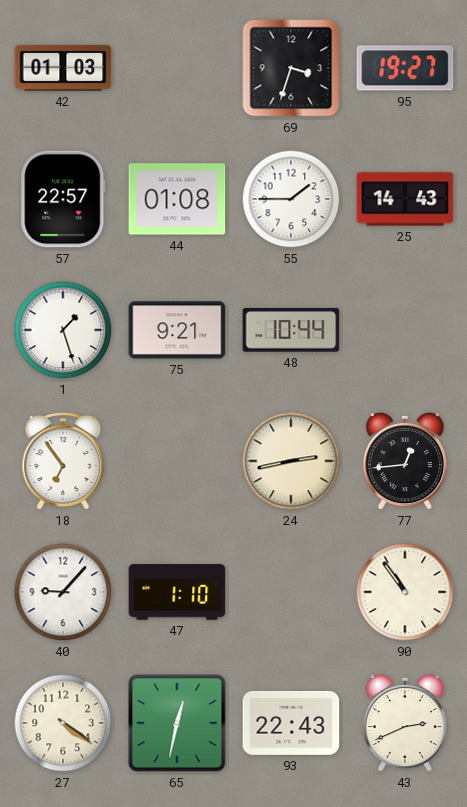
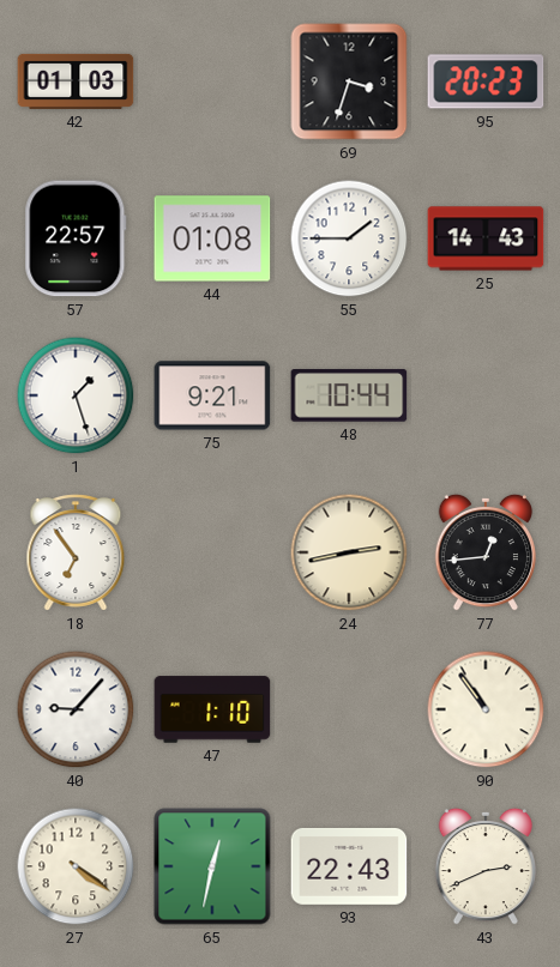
95: 19:27 -> 20:23
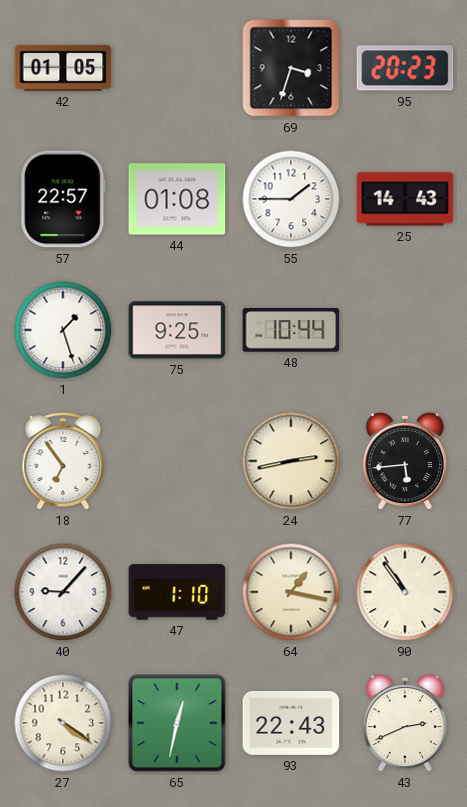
42: 01:03 -> 01:05
75: 9:21 -> 9:25
77: 12:44 -> 5:44
64: none -> 1:17
